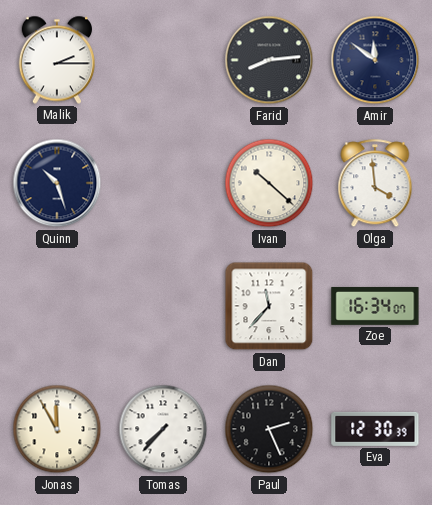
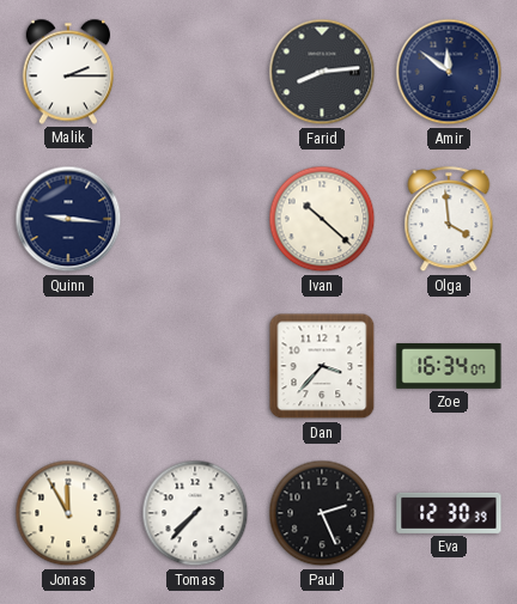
Quinn: 10:27 -> 9:16
Dan: 11:37 -> 3:37
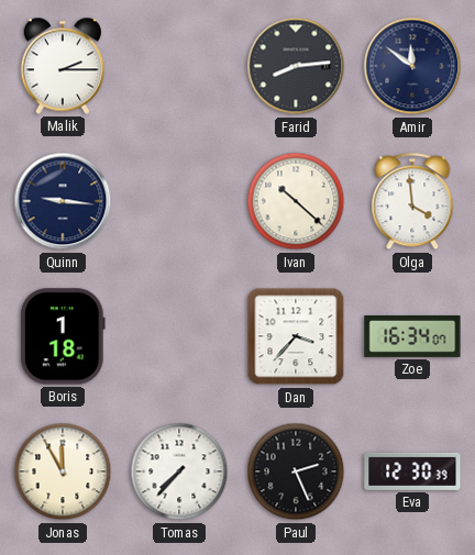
Boris: none -> 1:18
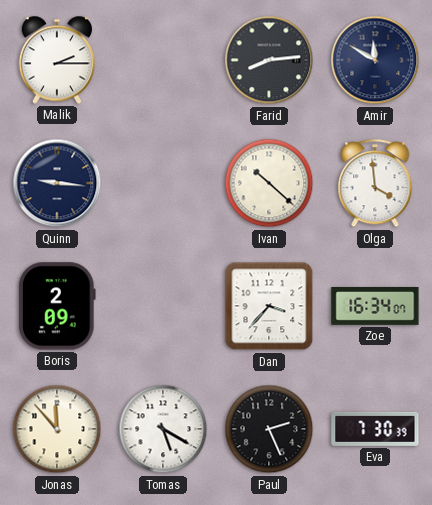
Amir: 11:51 -> 11:50
Boris: 1:18 -> 2:09
Jonas: 11:55 -> 11:53
Tomas: 7:37 -> 5:20
Eva: 12:30 -> 7:30
